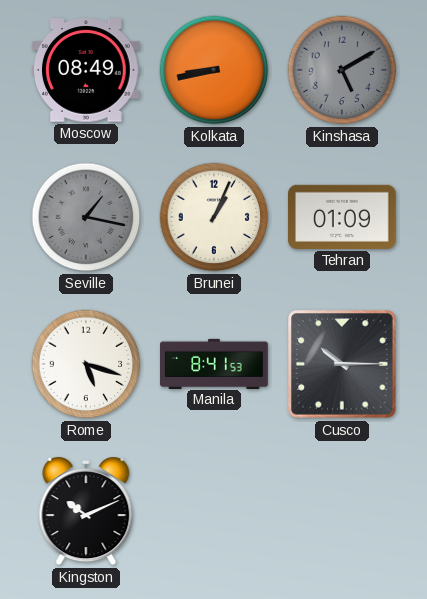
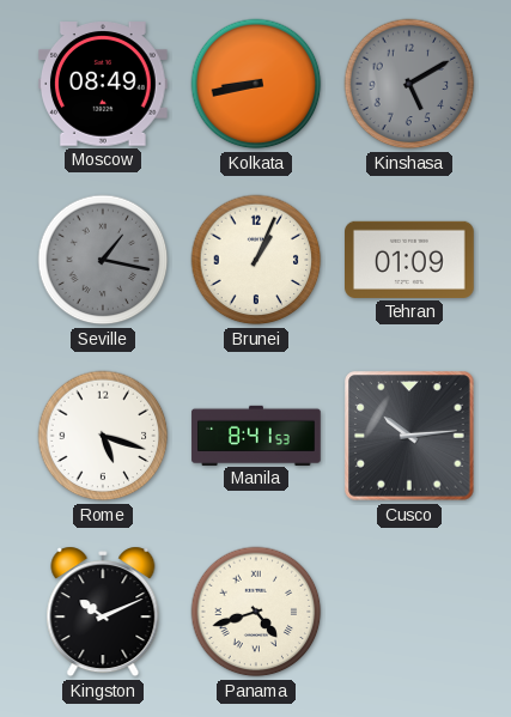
Cusco: 10:15 -> 10:14
Panama: none -> 4:42
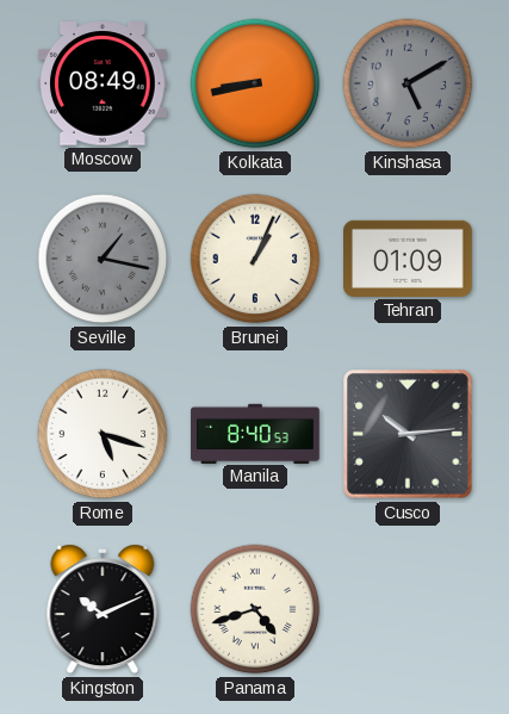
Manila: 8:41 -> 8:40
